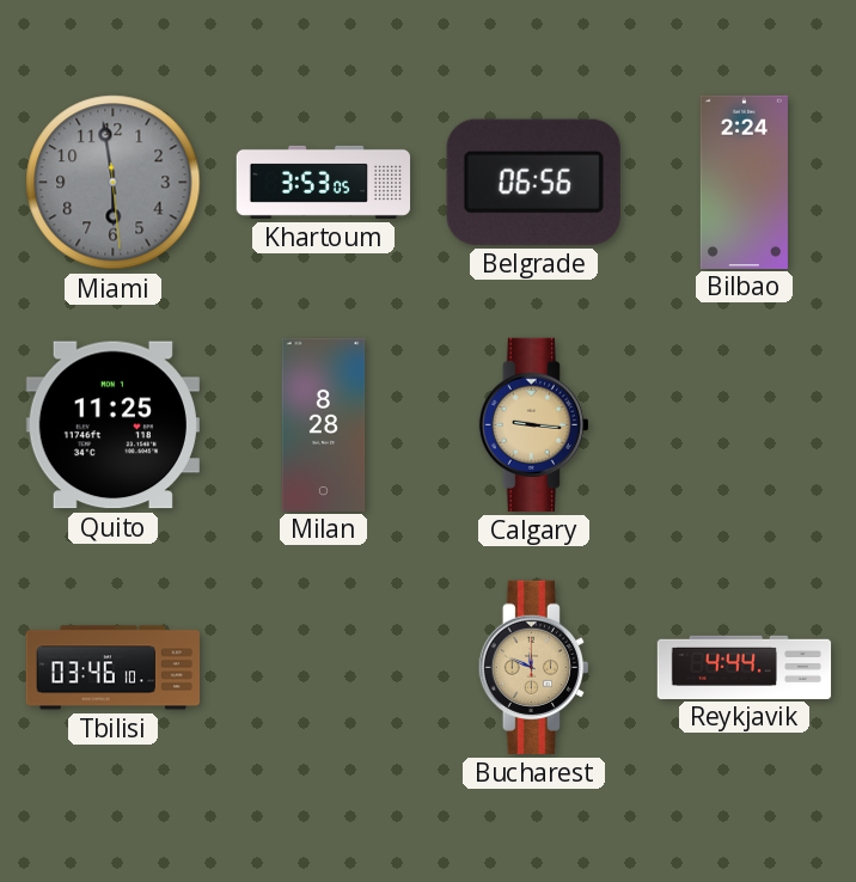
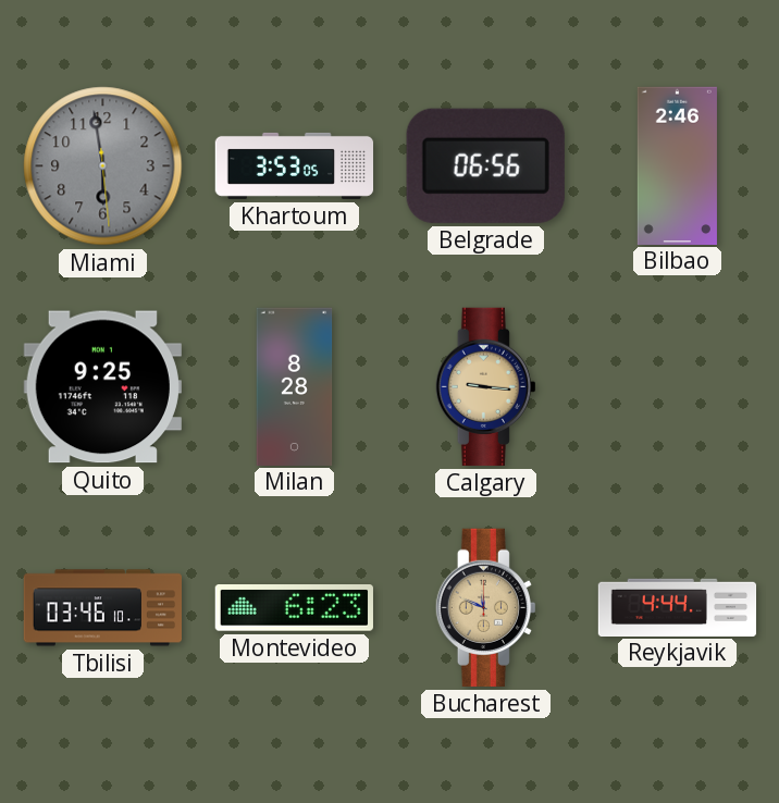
Bilbao: 2:24 -> 2:46
Quito: 11:25 -> 9:25
Montevideo: none -> 6:23
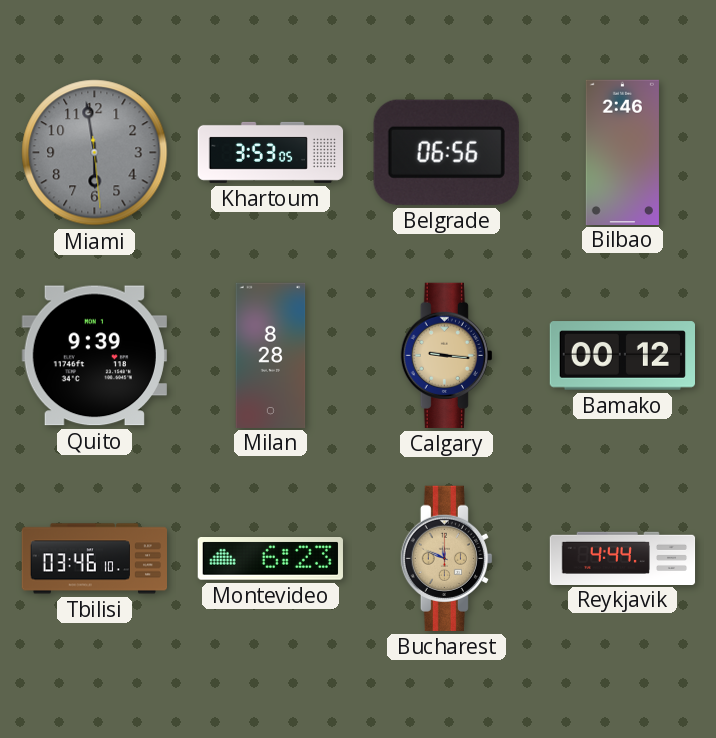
Quito: 9:25 -> 9:39
Bamako: none -> 00:12
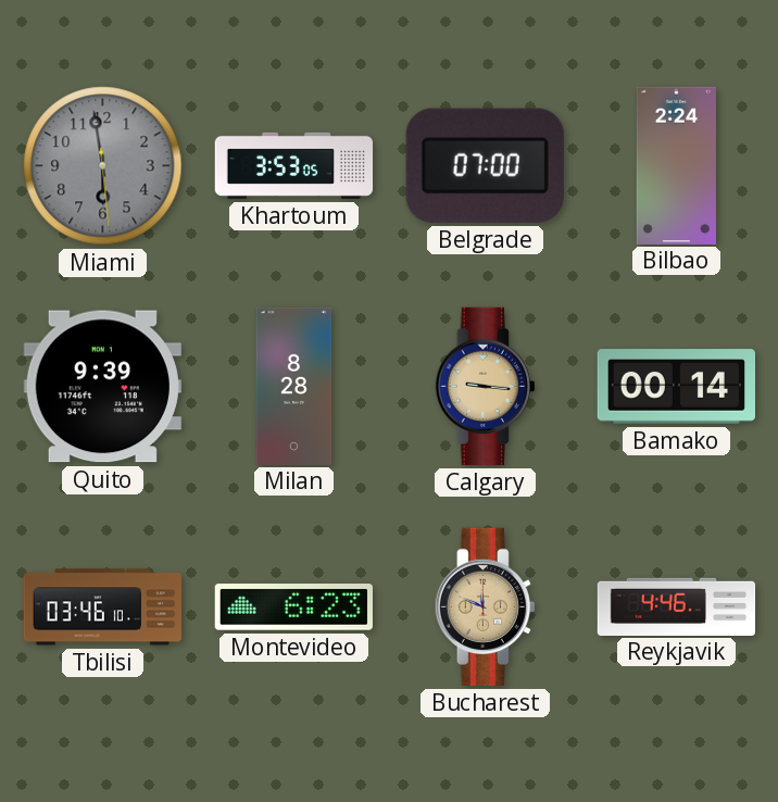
Belgrade: 06:56 -> 07:00
Bilbao: 2:46 -> 2:24
Bamako: 00:12 -> 00:14
Reykjavik: 4:44 -> 4:46
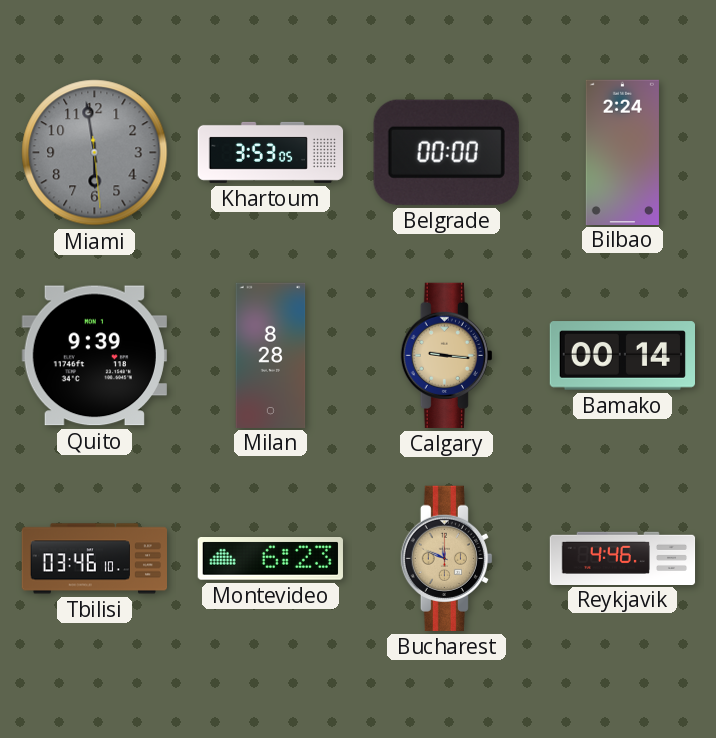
Belgrade: 07:00 -> 00:00
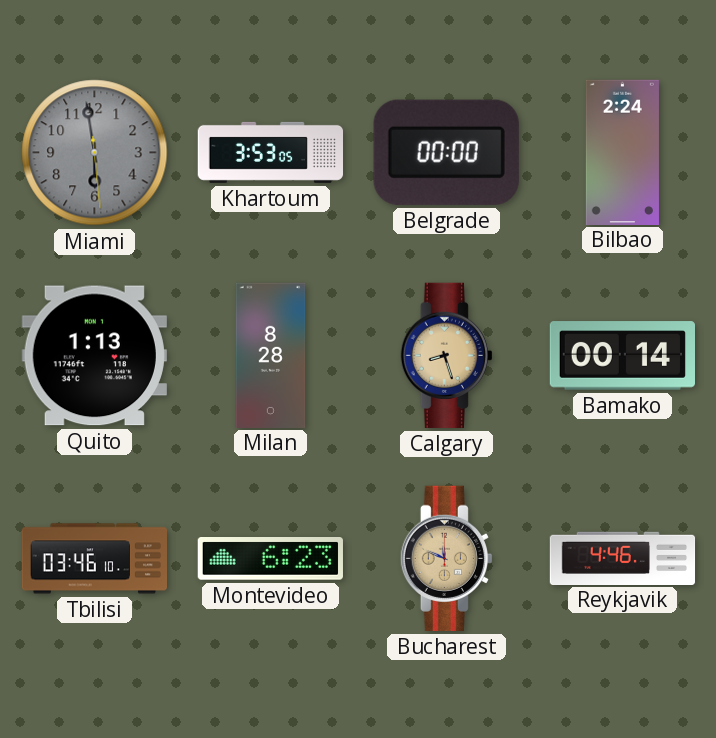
Quito: 9:39 -> 1:13
Calgary: 9:16 -> 8:27
